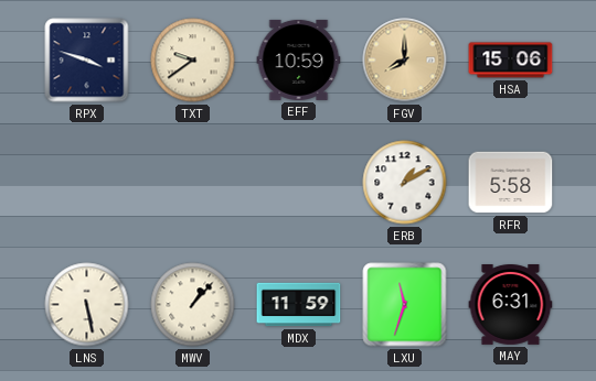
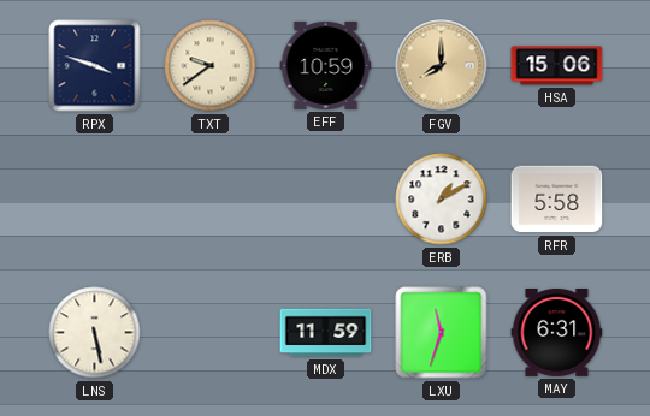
MWV: 1:07 -> none
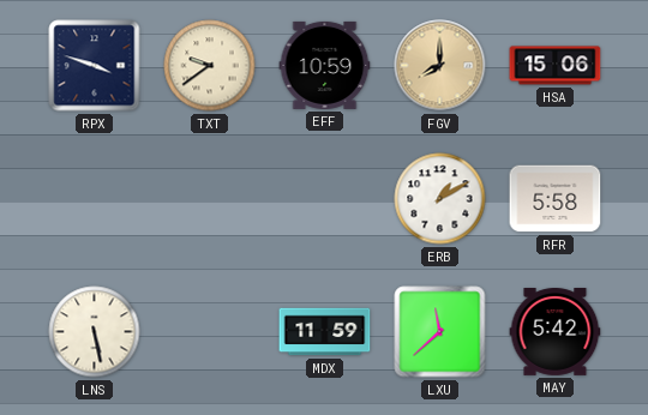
LXU: 11:33 -> 11:38
MAY: 6:31 -> 5:42
